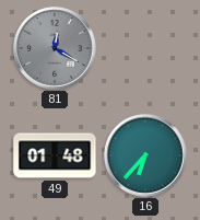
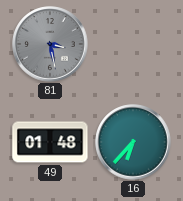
81: 12:20 -> 3:28
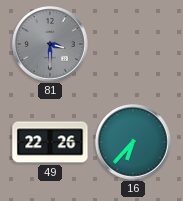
81: 3:28 -> 3:30
49: 01:48 -> 22:26
